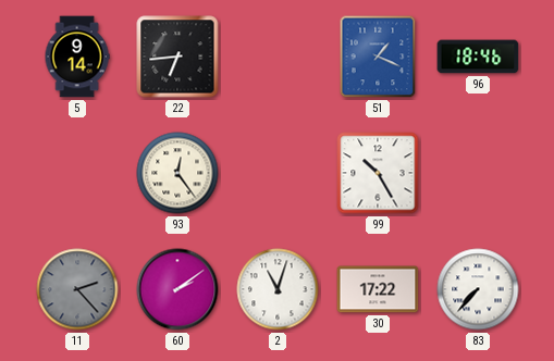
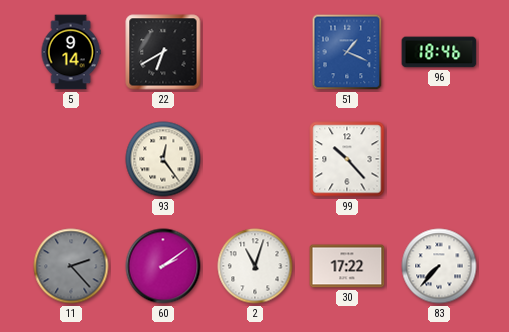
22: 6:44 -> 6:40
99: 10:25 -> 10:23
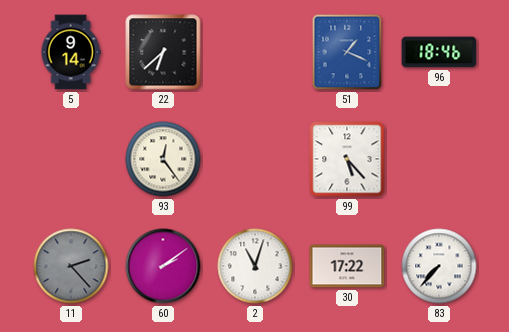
22: 6:40 -> 6:38
99: 10:23 -> 5:23
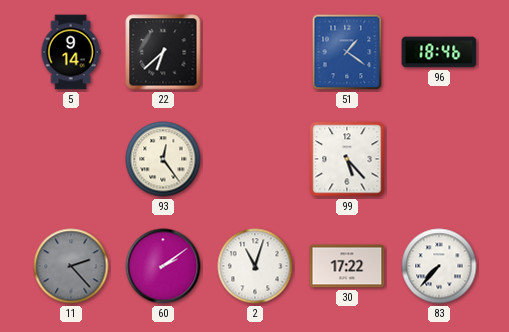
51: 1:19 -> 1:21
